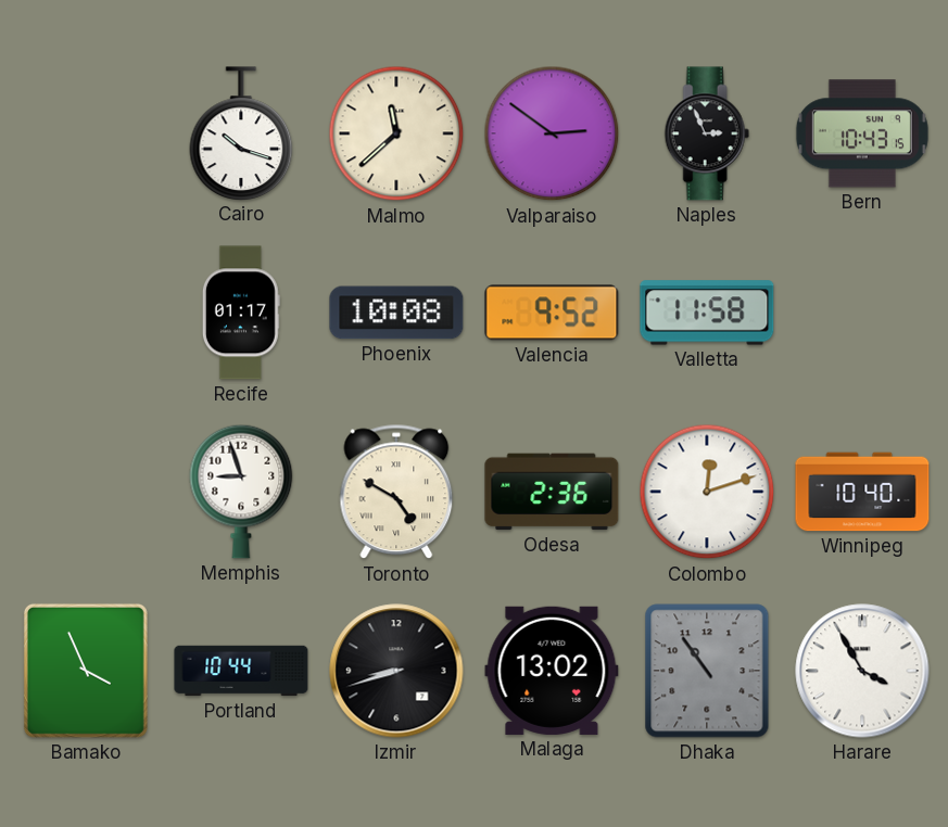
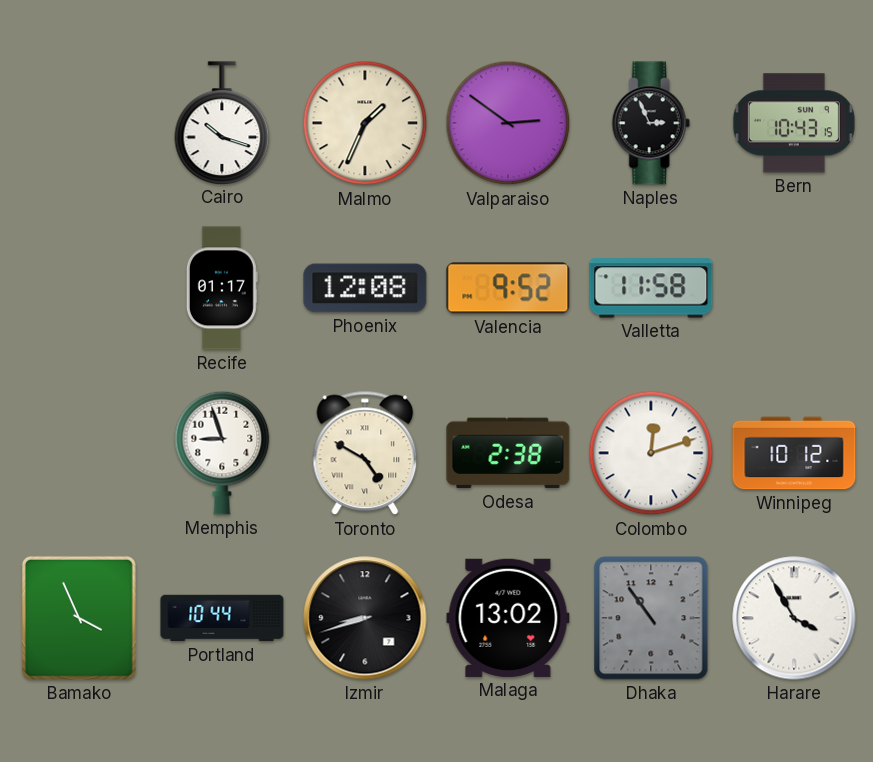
Malmo: 11:38 -> 1:34
Phoenix: 10:08 -> 12:08
Odesa: 2:36 -> 2:38
Winnipeg: 10:40 -> 10:12
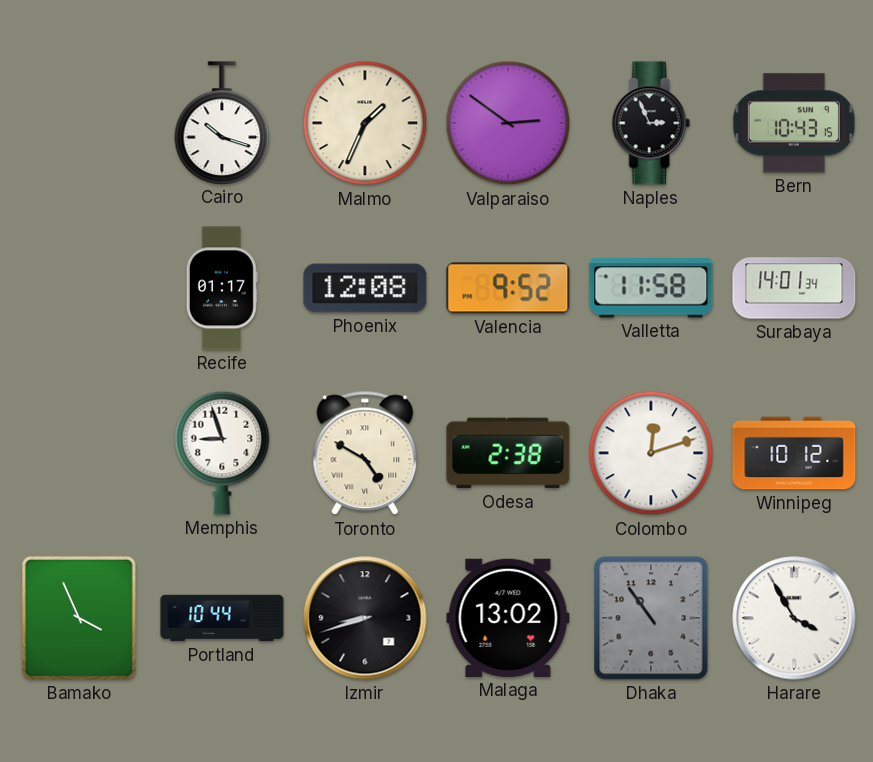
Surabaya: none -> 14:01
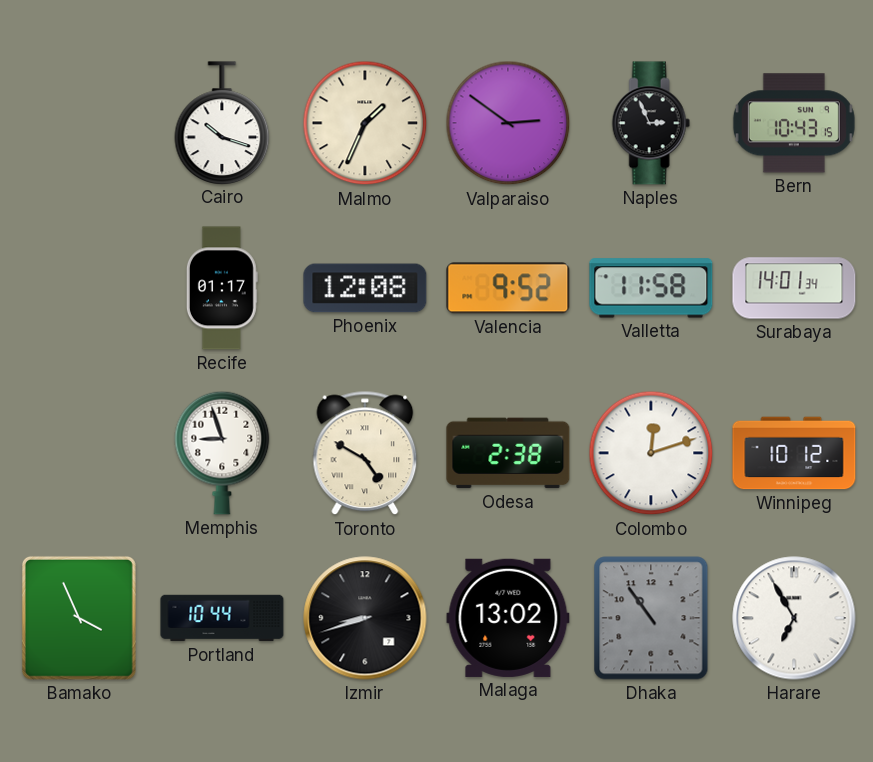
Harare: 3:55 -> 6:55
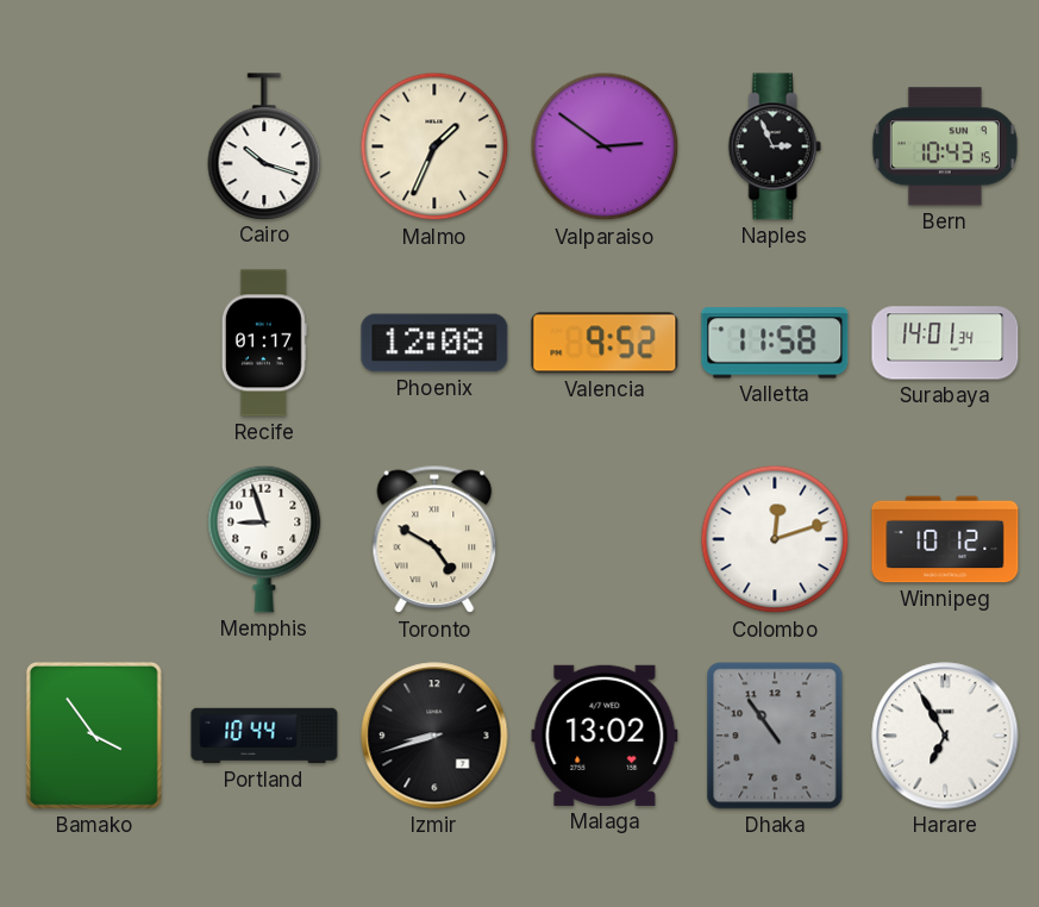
Odesa: 2:38 -> none
Bamako: 3:56 -> 3:54
